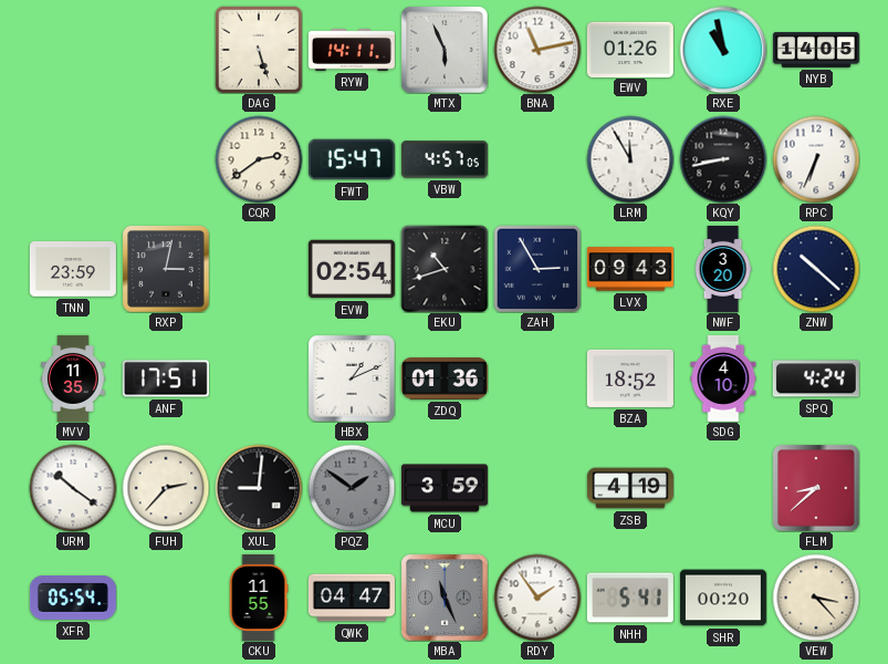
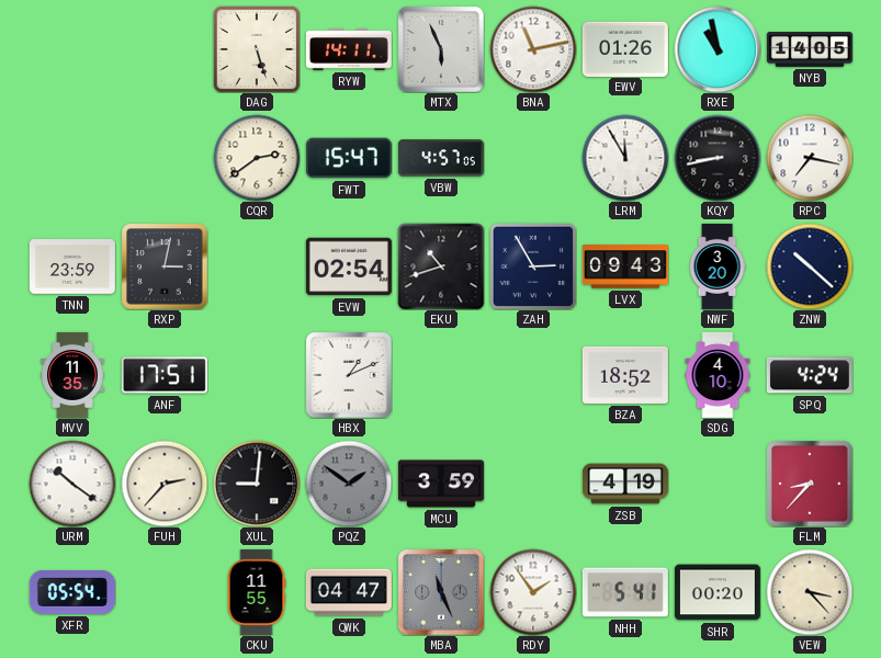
RPC: 6:34 -> 7:17
ZDQ: 01:36 -> none
FLM: 8:38 -> 8:37
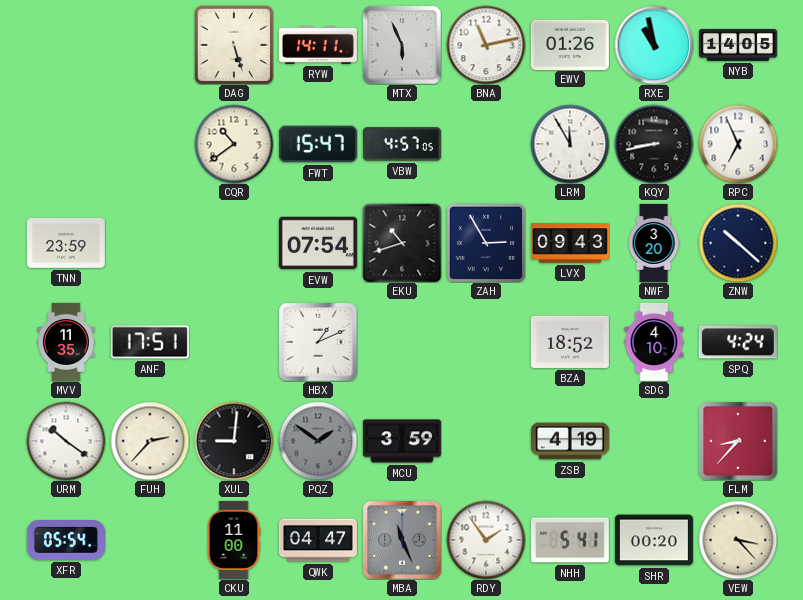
CQR: 2:39 -> 10:39
RPC: 7:17 -> 6:56
RXP: 3:02 -> none
EVW: 02:54 -> 07:54
CKU: 11:55 -> 11:00
